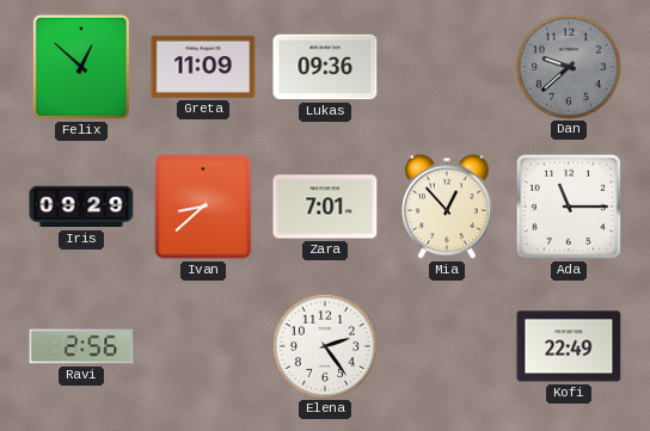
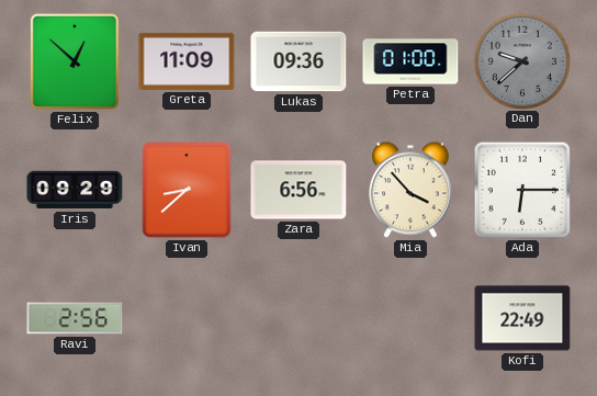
Petra: none -> 01:00
Zara: 7:01 -> 6:56
Mia: 12:53 -> 3:53
Ada: 11:15 -> 6:15
Elena: 2:24 -> none
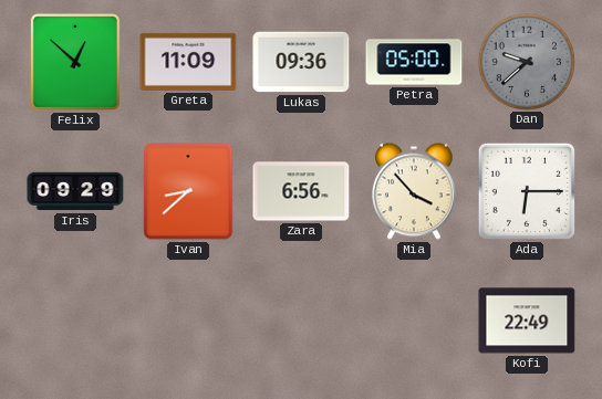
Petra: 01:00 -> 05:00
Ravi: 2:56 -> none
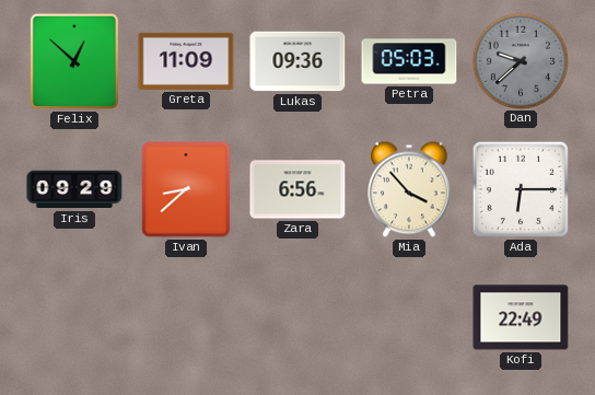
Petra: 05:00 -> 05:03
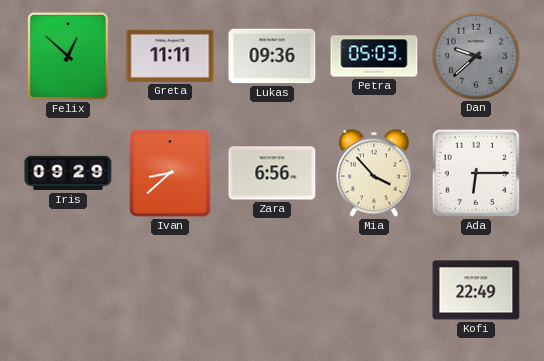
Greta: 11:09 -> 11:11
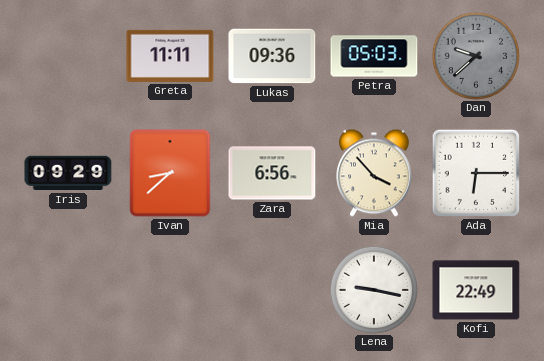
Felix: 12:52 -> none
Lena: none -> 9:17
